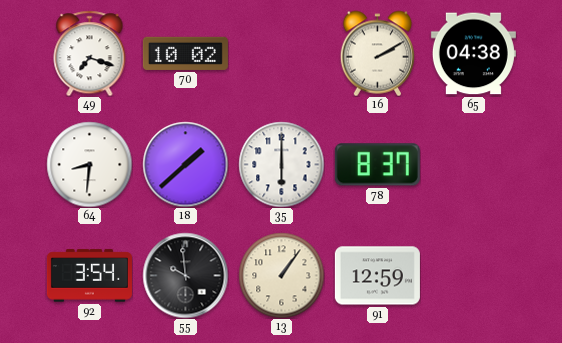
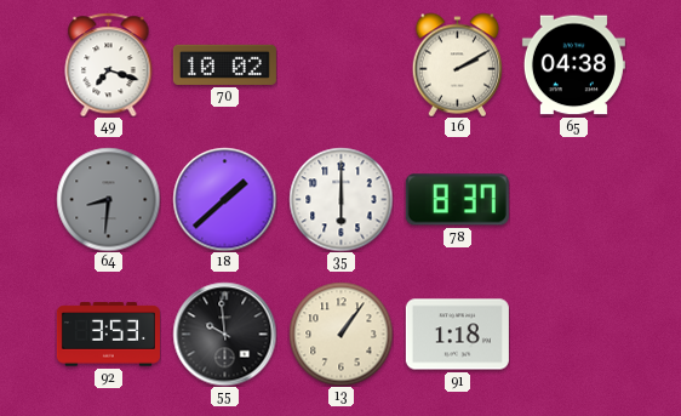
64 dial: white -> grey
92: 3:54 -> 3:53
91: 12:59 -> 1:18
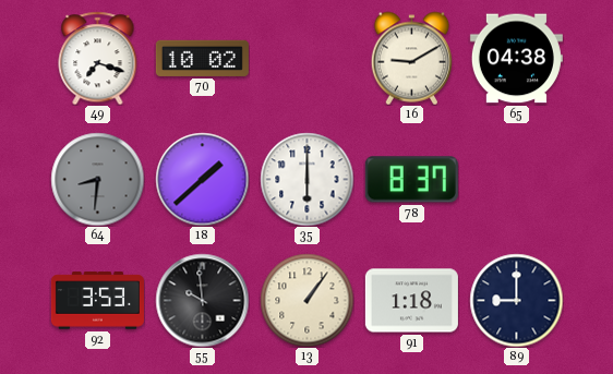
16: 2:10 -> 9:10
89: none -> 9:00
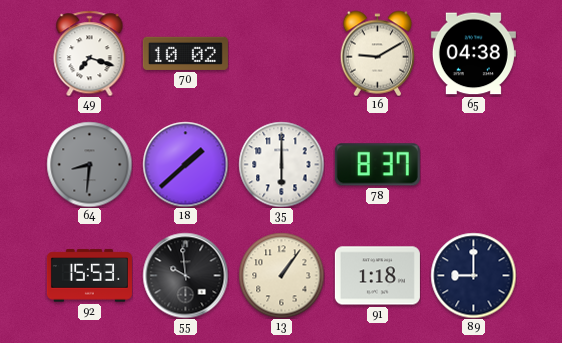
92: 3:53 -> 15:53
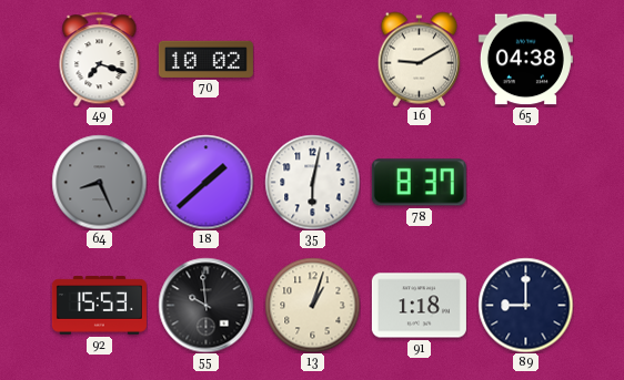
64: 8:31 -> 8:26
35: 6:00 -> 6:02
13: 1:06 -> 1:03
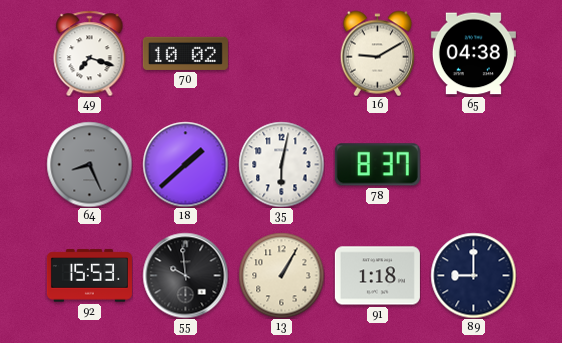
13: 1:03 -> 1:05
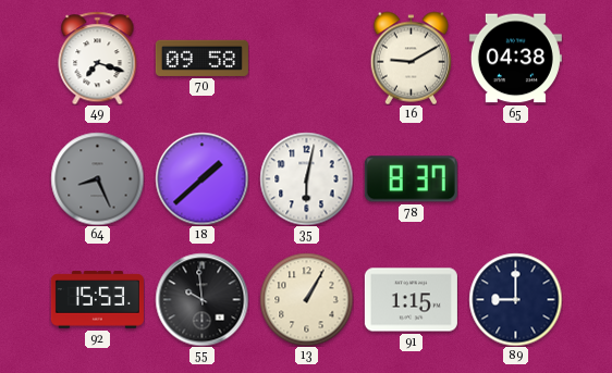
70: 10:02 -> 09:58
91: 1:18 -> 1:15
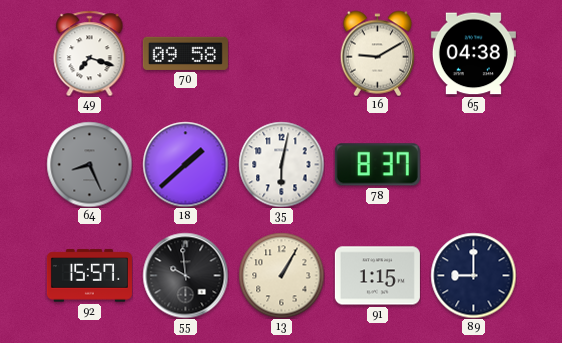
92: 15:53 -> 15:57
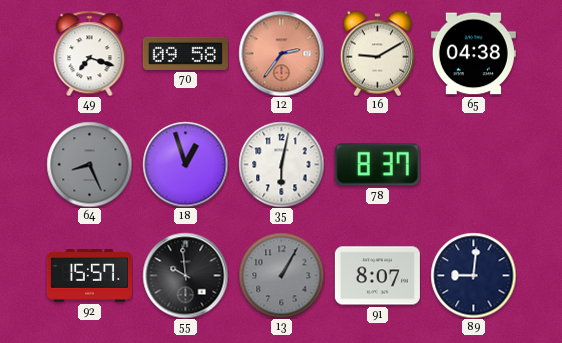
12: none -> 2:36
18: 1:38 -> 12:57
13 dial: cream -> grey
91: 1:15 -> 8:07
89: 9:00 -> 9:01
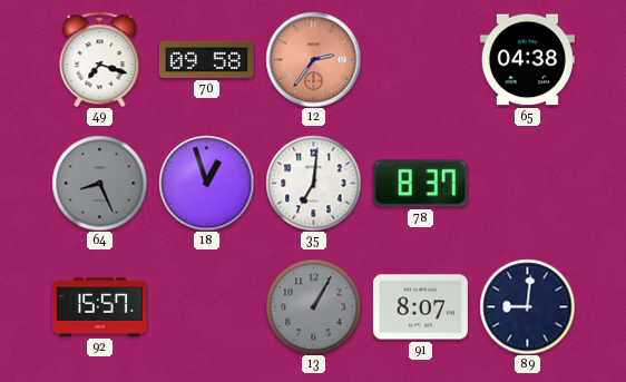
16: 9:10 -> none
35: 6:02 -> 7:01
55: 9:59 -> none
